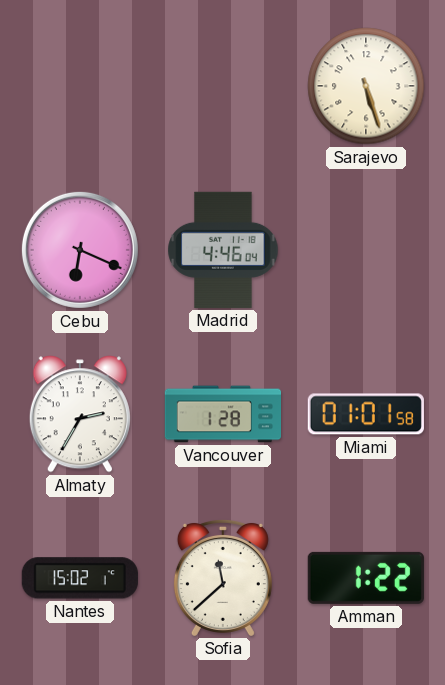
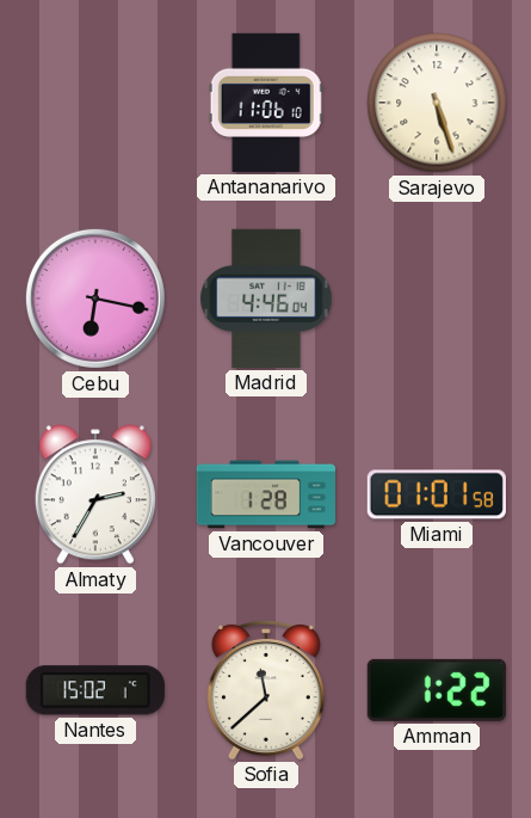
Antananarivo: none -> 11:06
Cebu: 6:19 -> 6:17
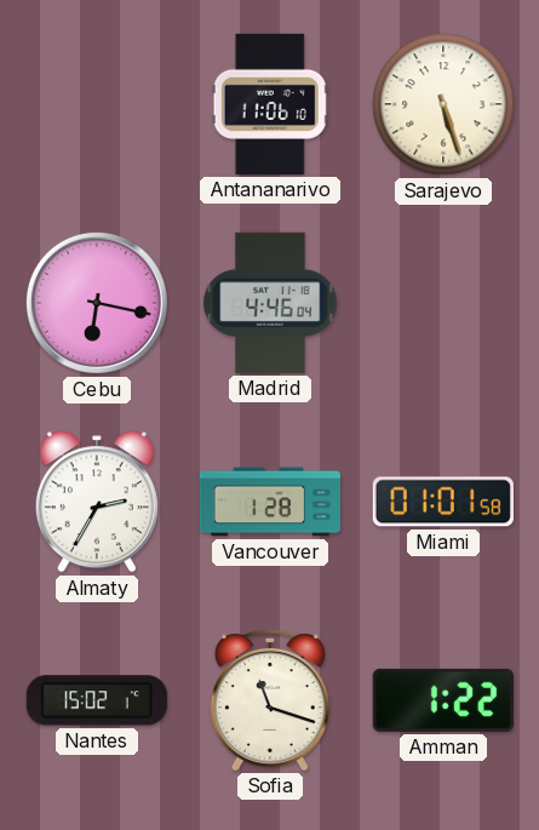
Sofia: 11:38 -> 11:18
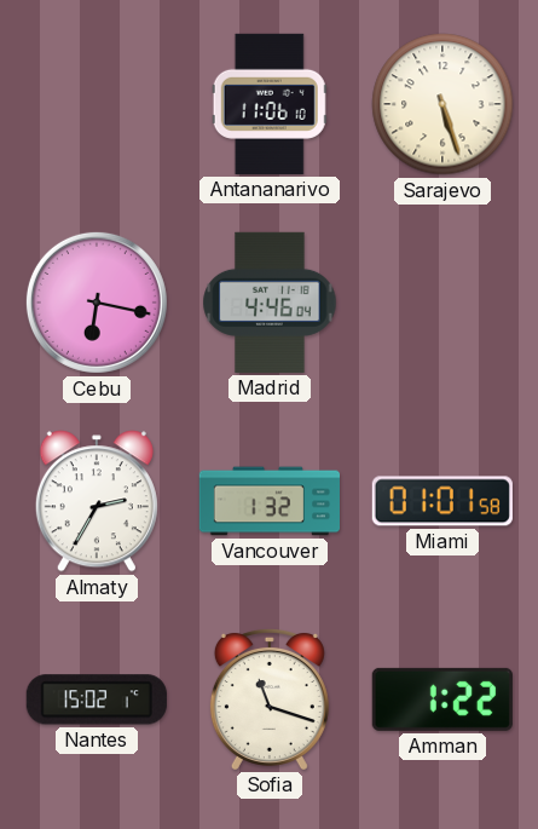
Vancouver: 1:28 -> 1:32
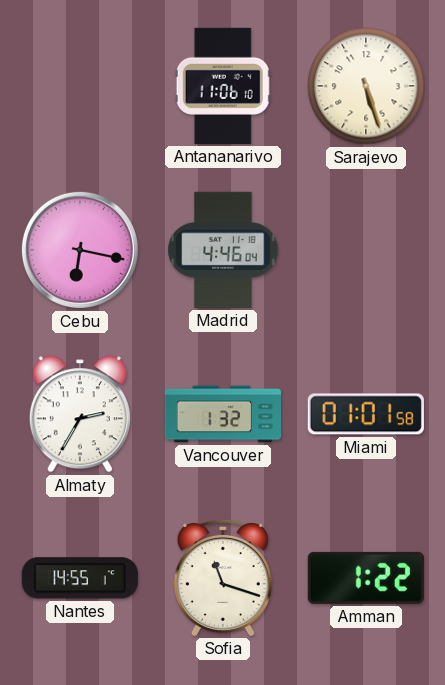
Nantes: 15:02 -> 14:55
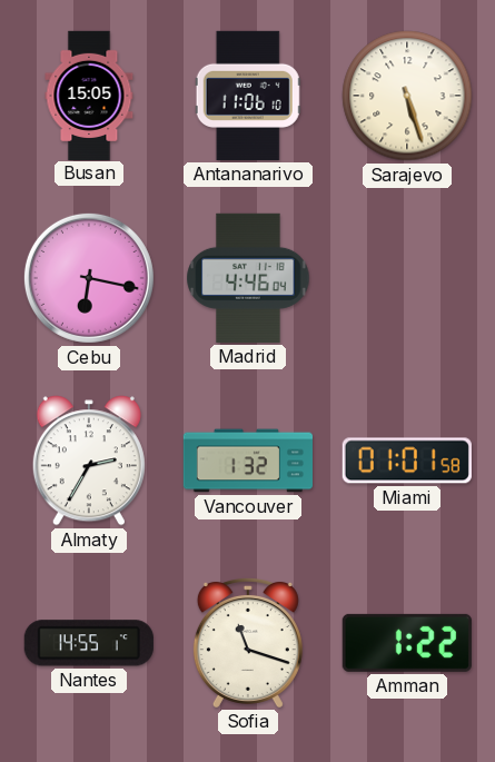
Busan: none -> 15:05
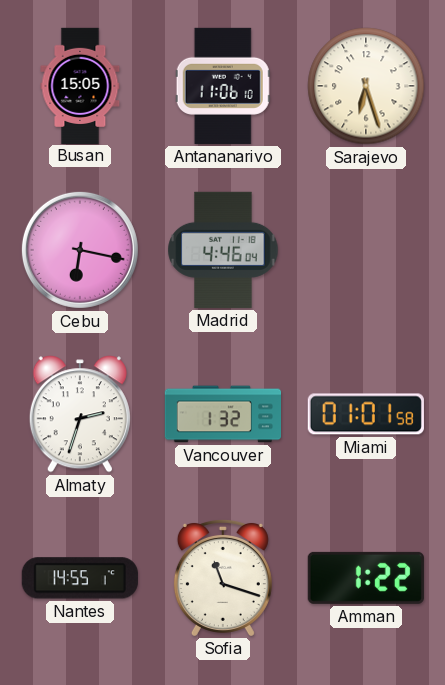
Sarajevo: 5:27 -> 6:27
Almaty: 2:35 -> 2:33
